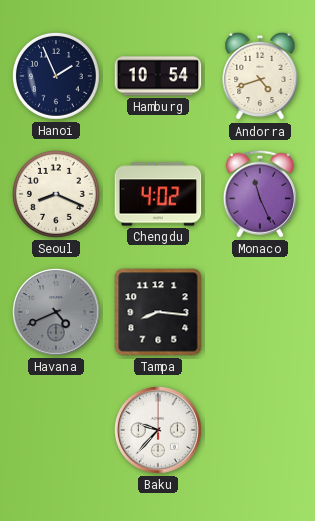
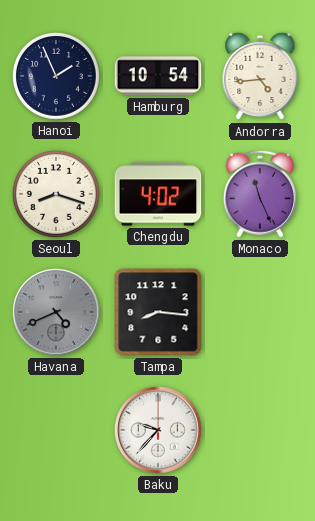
Andorra: 4:42 -> 4:44
Seoul: 8:19 -> 8:18
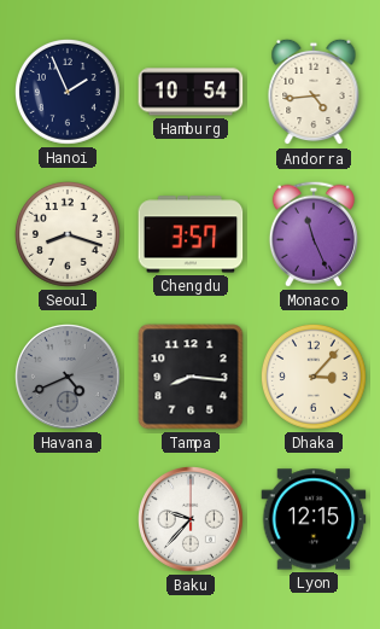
Chengdu: 4:02 -> 3:57
Dhaka: none -> 3:07
Lyon: none -> 12:15
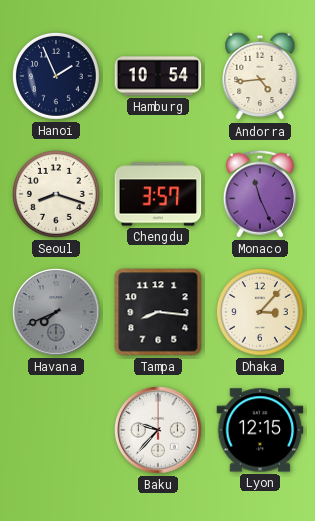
Havana: 4:41 -> 7:41
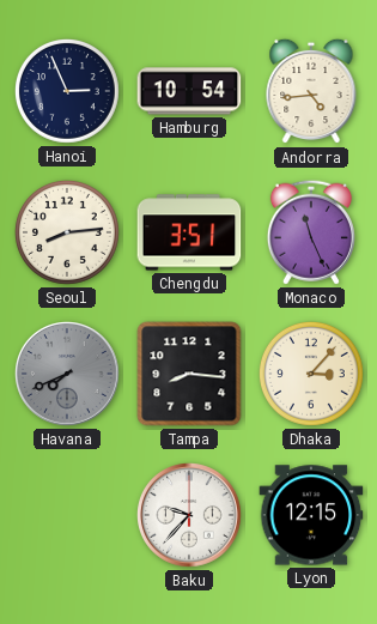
Hanoi: 1:56 -> 2:56
Seoul: 8:18 -> 8:14
Chengdu: 3:57 -> 3:51
